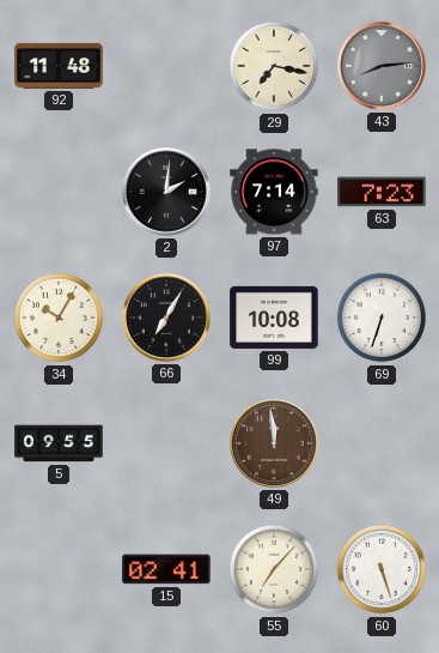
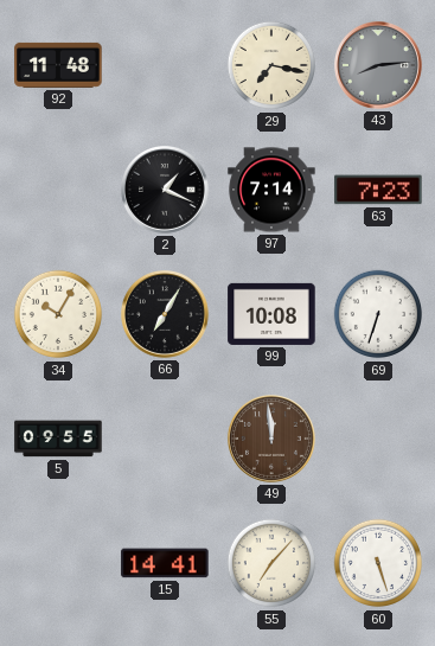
2: 2:01 -> 1:19
15: 02:41 -> 14:41
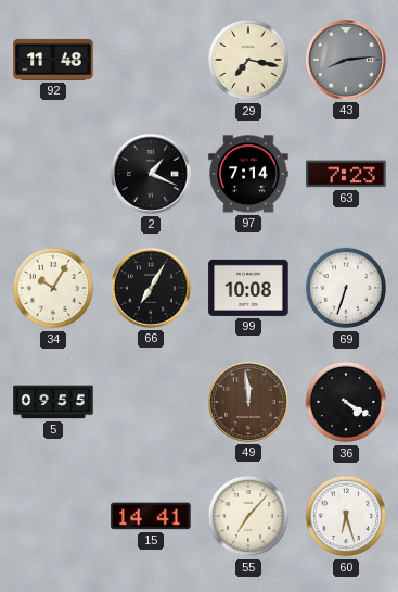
36: none -> 4:20
60: 5:27 -> 6:27
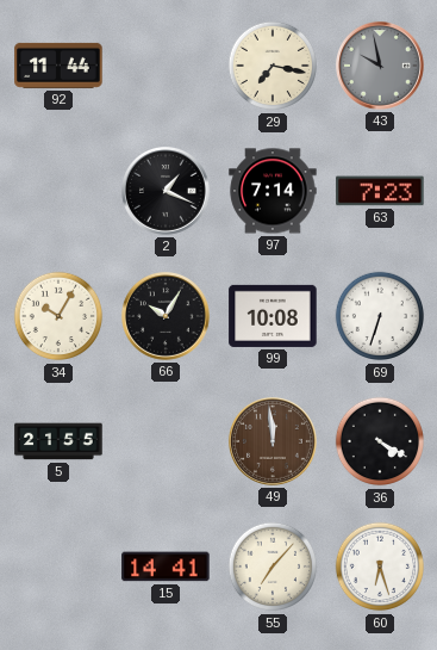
92: 11:48 -> 11:44
43: 8:14 -> 9:58
66: 7:05 -> 10:05
5: 09:55 -> 21:55
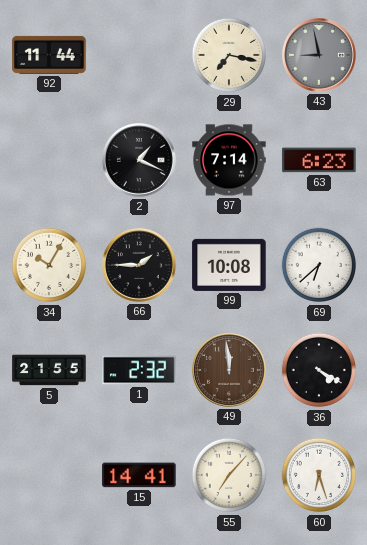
43: 9:58 -> 8:58
63: 7:23 -> 6:23
66: 10:05 -> 1:45
69: 6:33 -> 6:38
1: none -> 2:32
